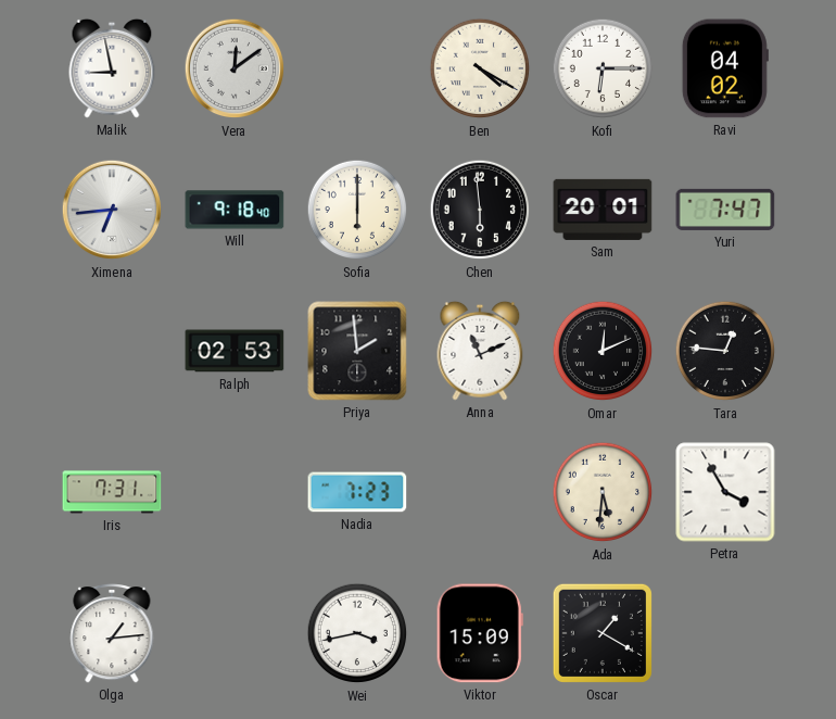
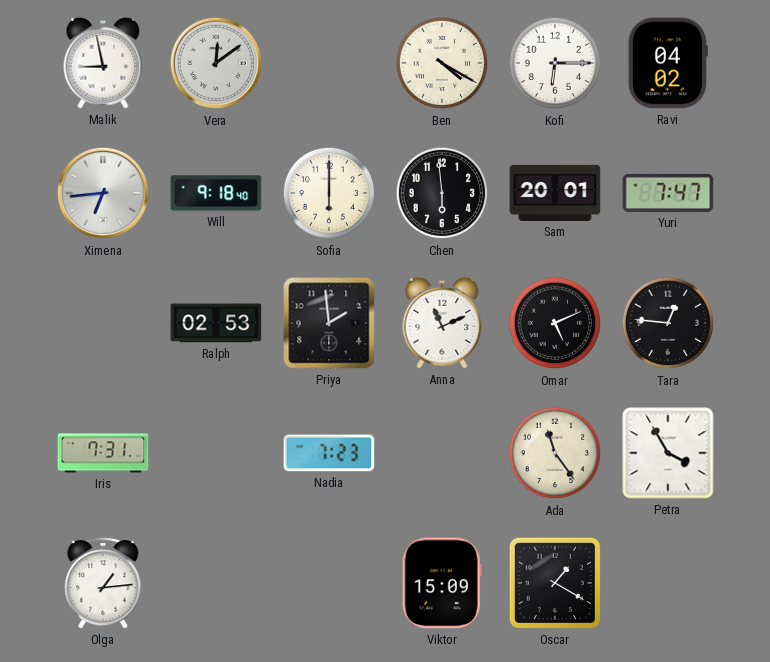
Omar: 12:11 -> 5:11
Ada: 5:31 -> 11:24
Wei: 3:43 -> none
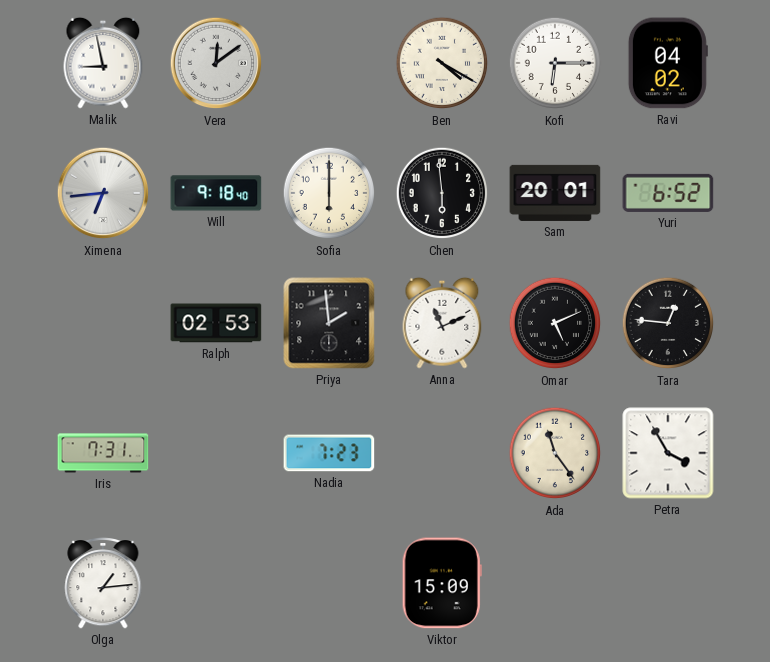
Yuri: 7:47 -> 6:52
Oscar: 1:20 -> none
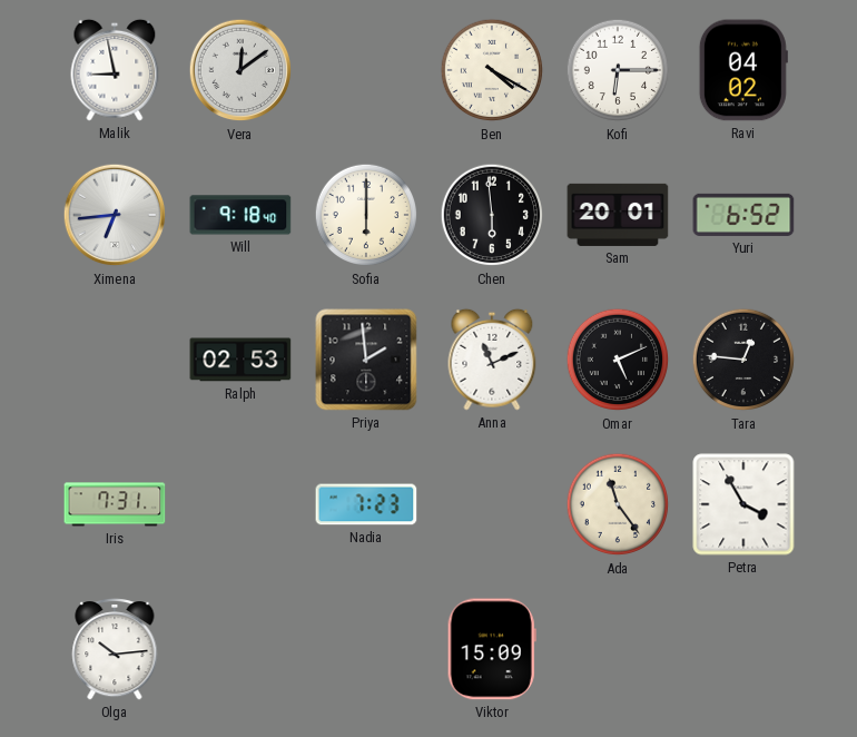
Olga: 1:14 -> 10:14
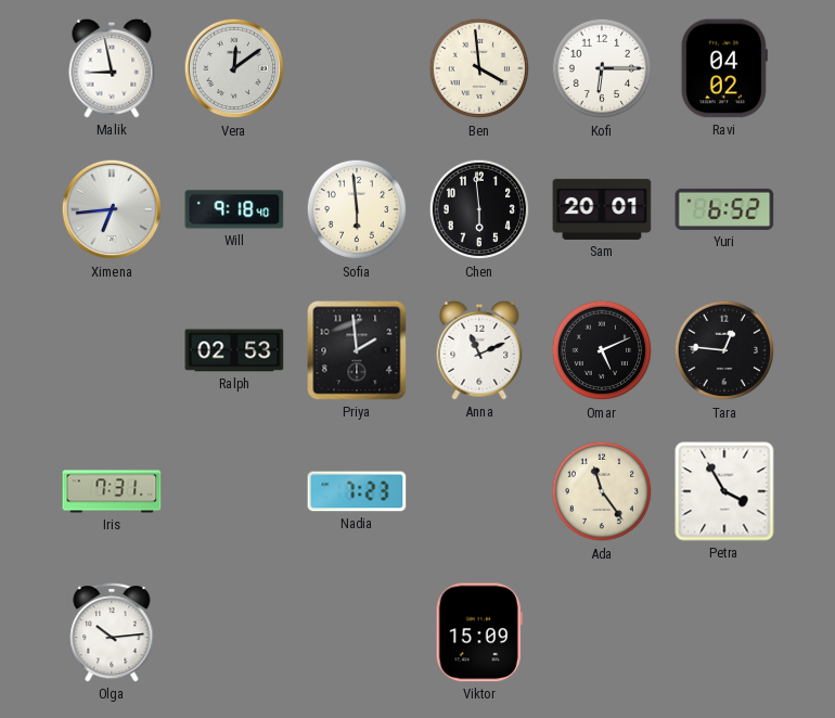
Ben: 4:20 -> 3:59
Sofia: 6:00 -> 5:59
